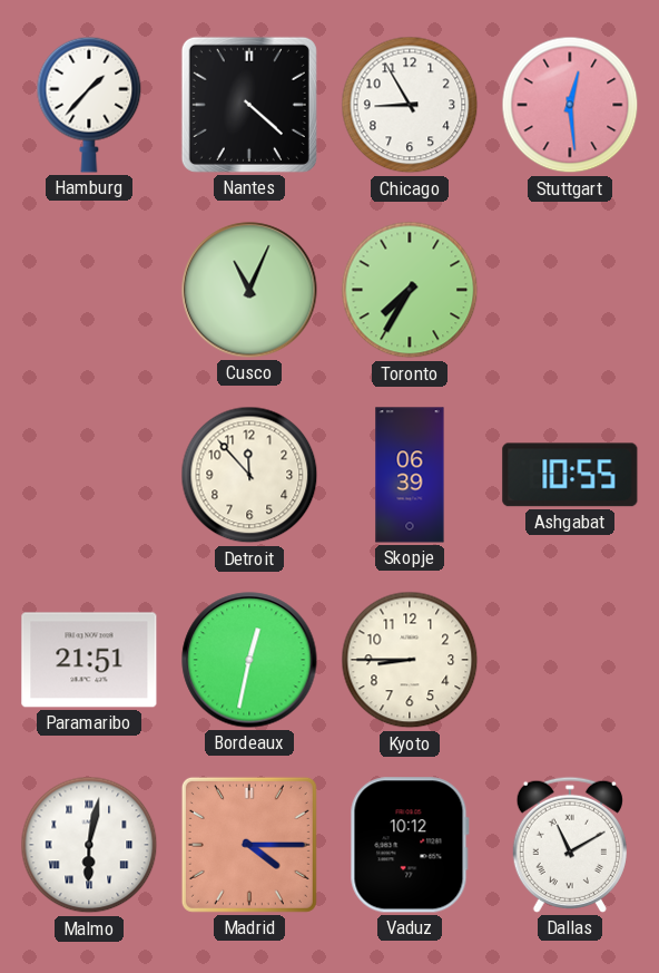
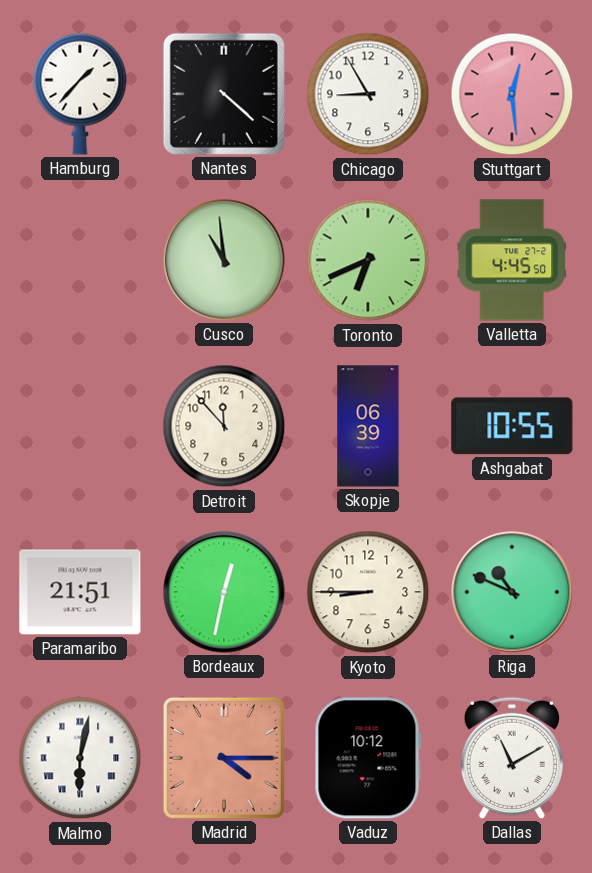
Cusco: 11:04 -> 10:59
Toronto: 7:35 -> 6:41
Valletta: none -> 4:45
Riga: none -> 10:49
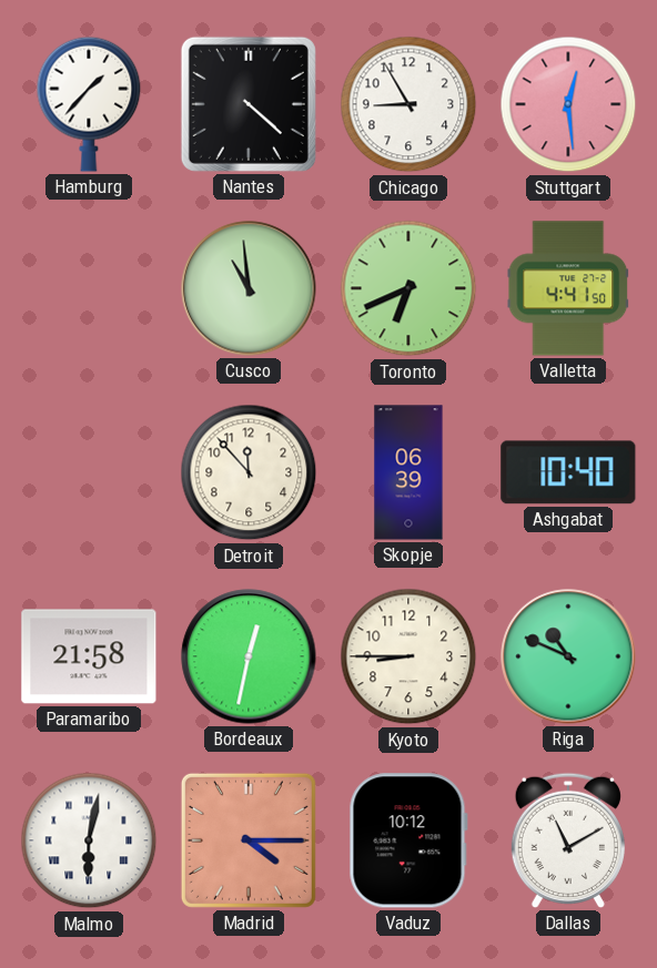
Valletta: 4:45 -> 4:41
Ashgabat: 10:55 -> 10:40
Paramaribo: 21:51 -> 21:58
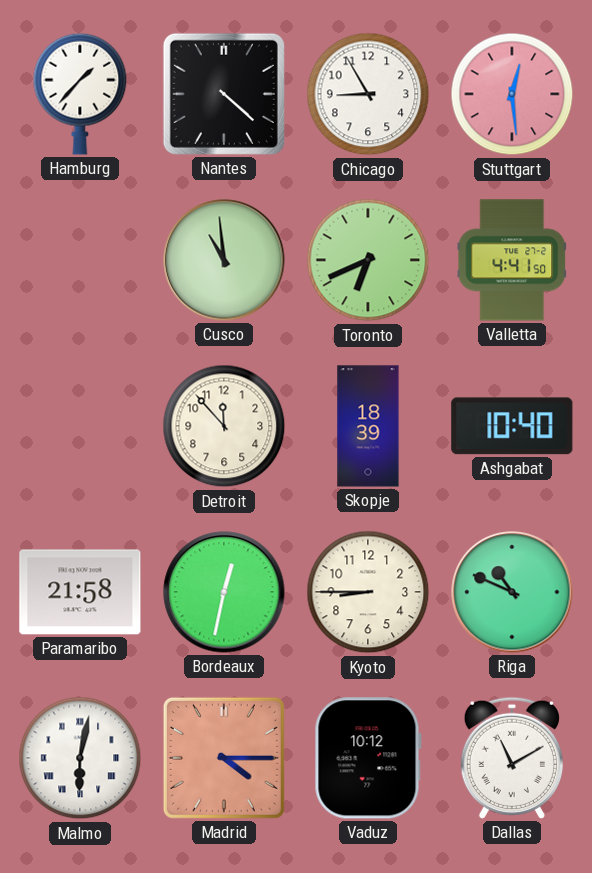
Skopje: 06:39 -> 18:39
